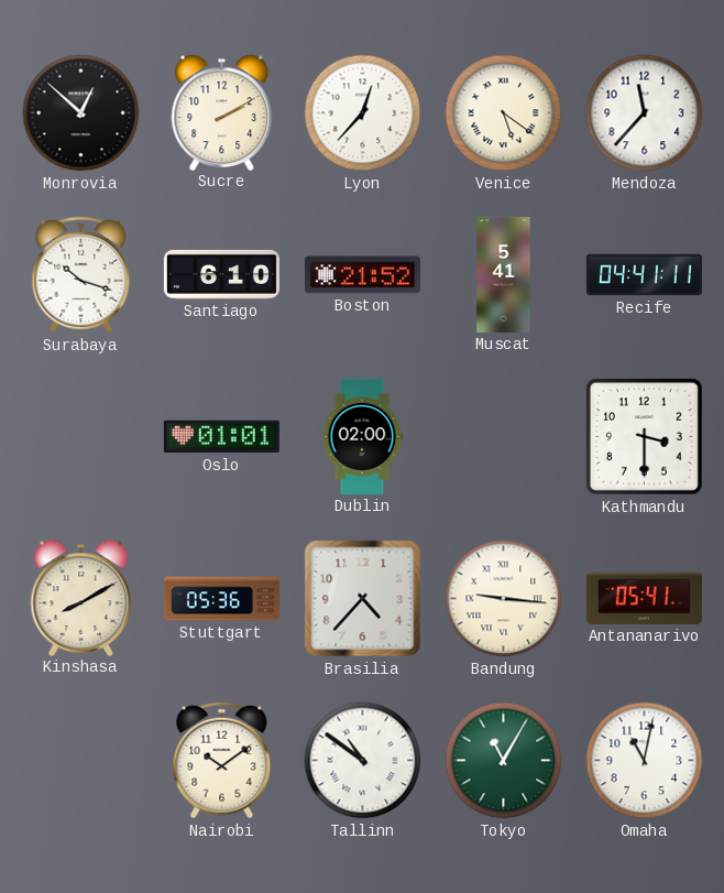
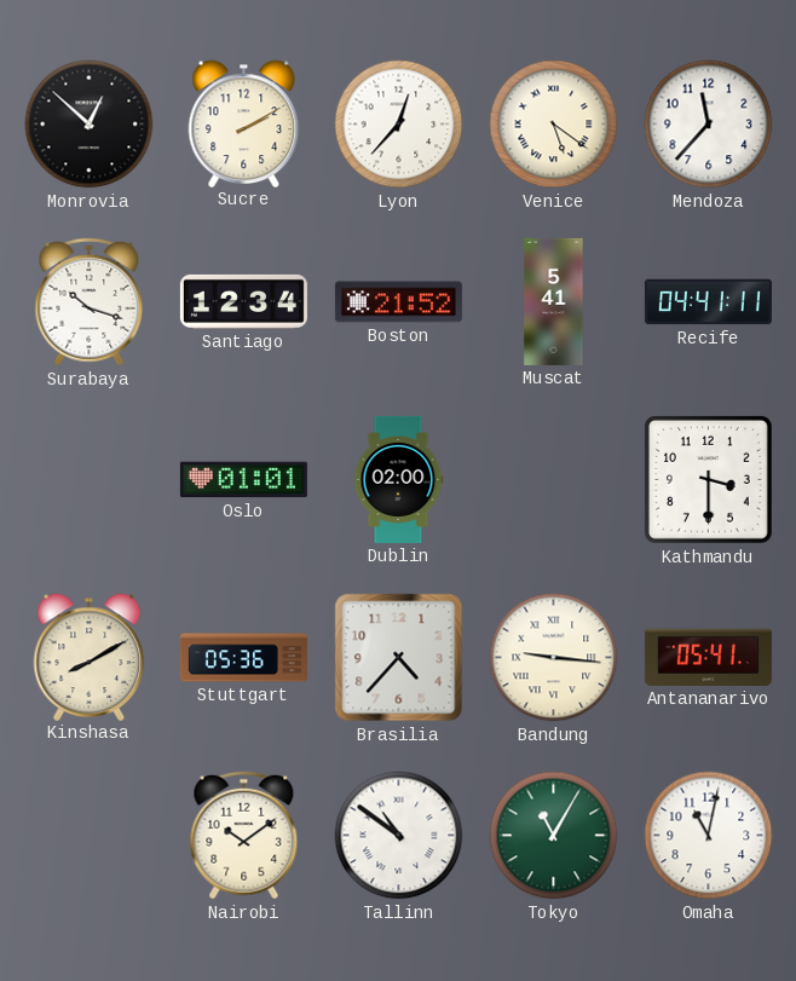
Santiago: 6:10 -> 12:34
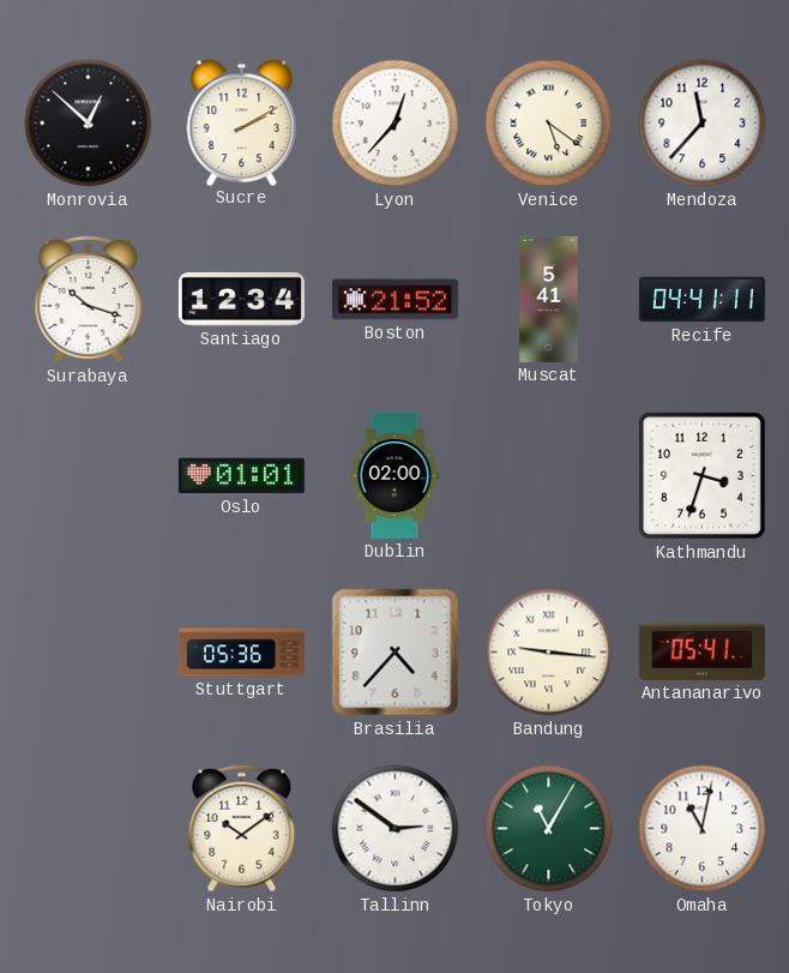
Kathmandu: 3:30 -> 3:33
Kinshasa: 8:10 -> none
Tallinn: 10:51 -> 2:51
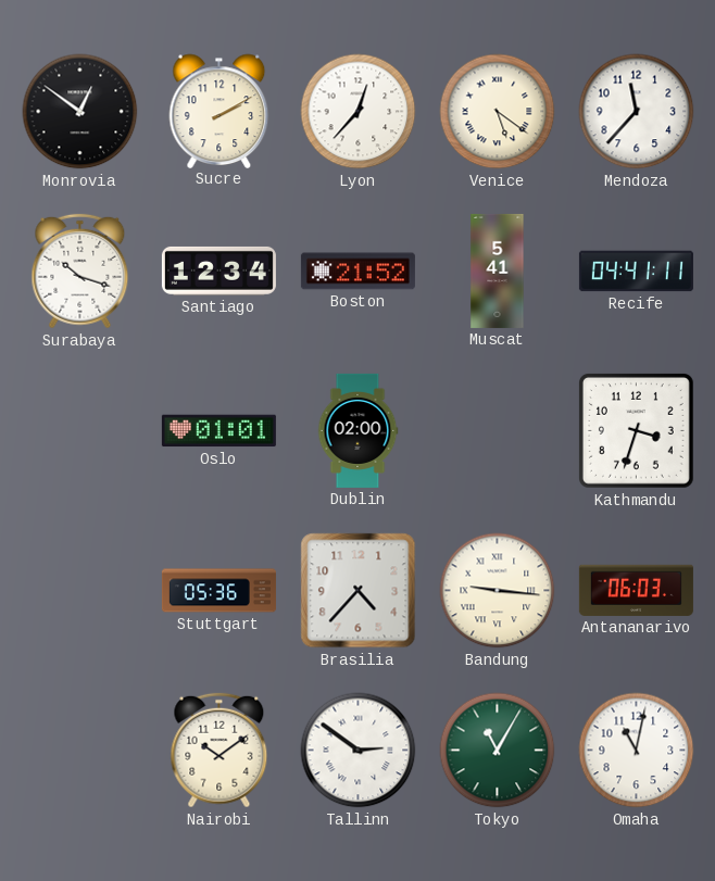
Monrovia: 12:52 -> 12:51
Antananarivo: 05:41 -> 06:03
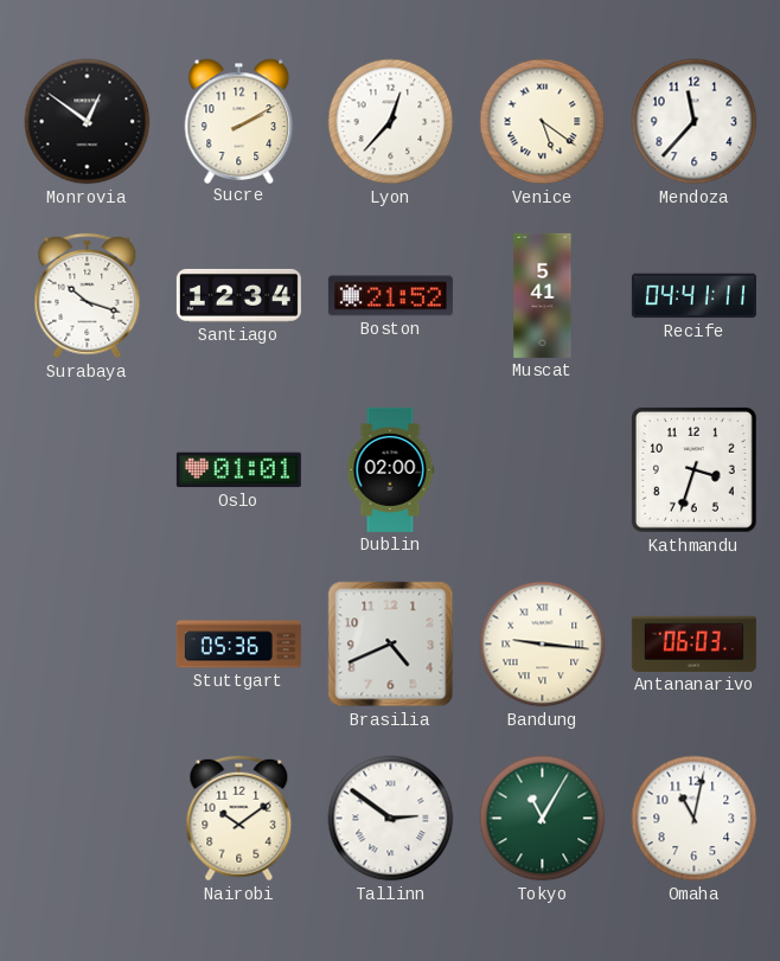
Brasilia: 4:37 -> 4:41
